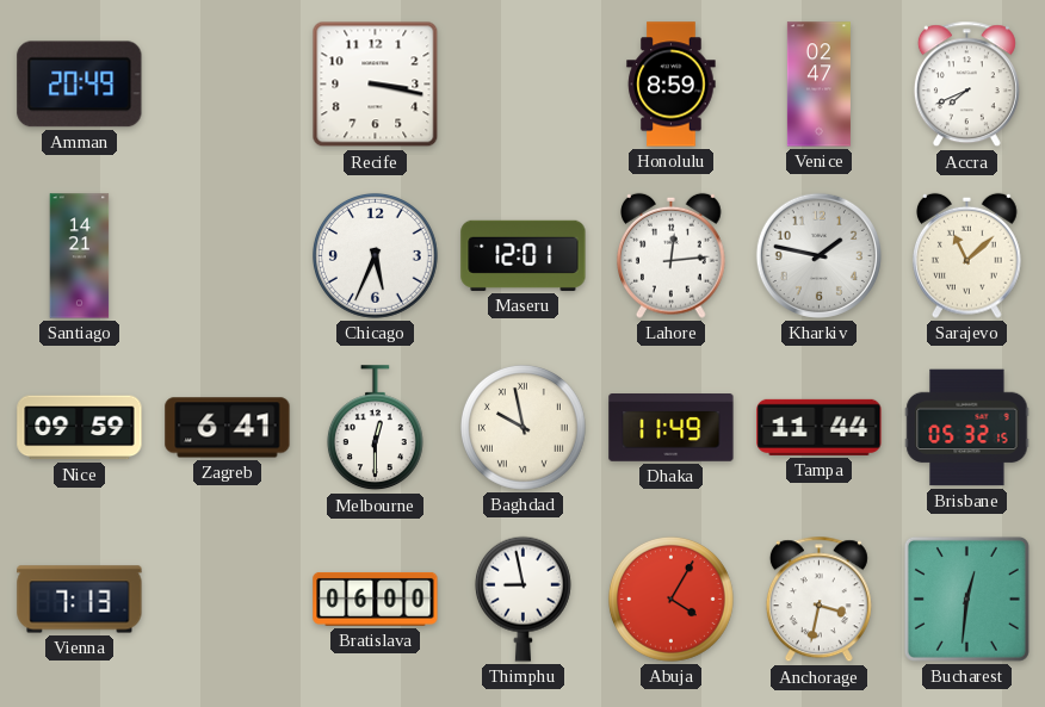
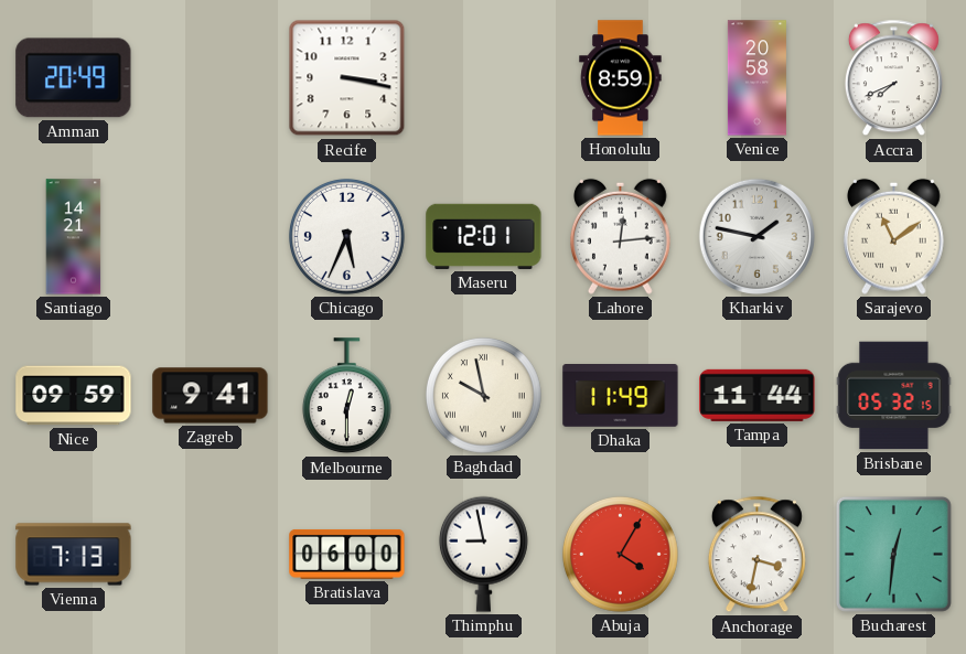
Venice: 02:47 -> 20:58
Sarajevo: 11:08 -> 11:09
Zagreb: 6:41 -> 9:41
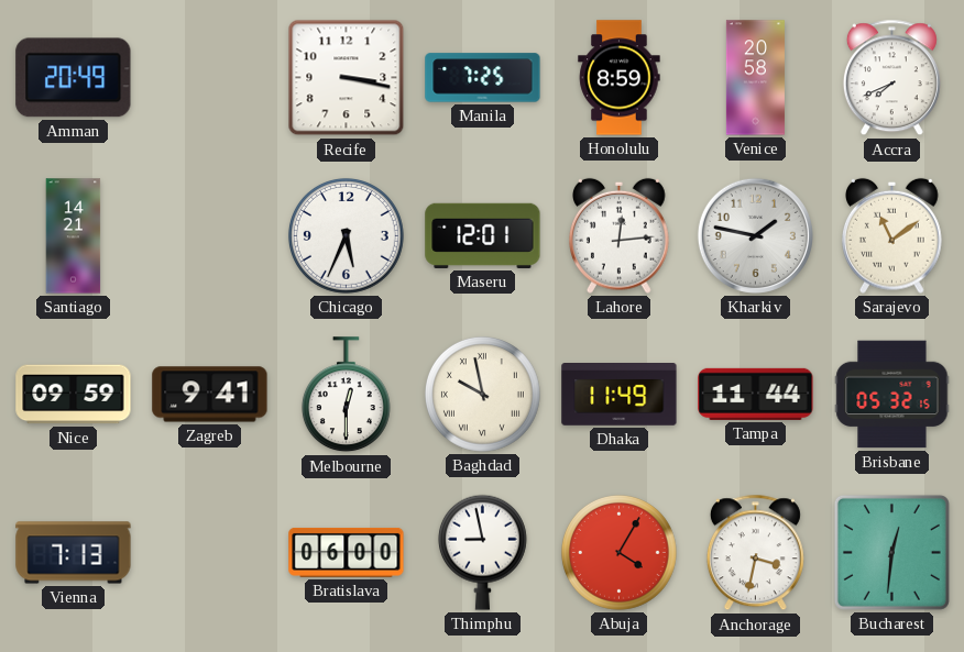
Manila: none -> 7:25
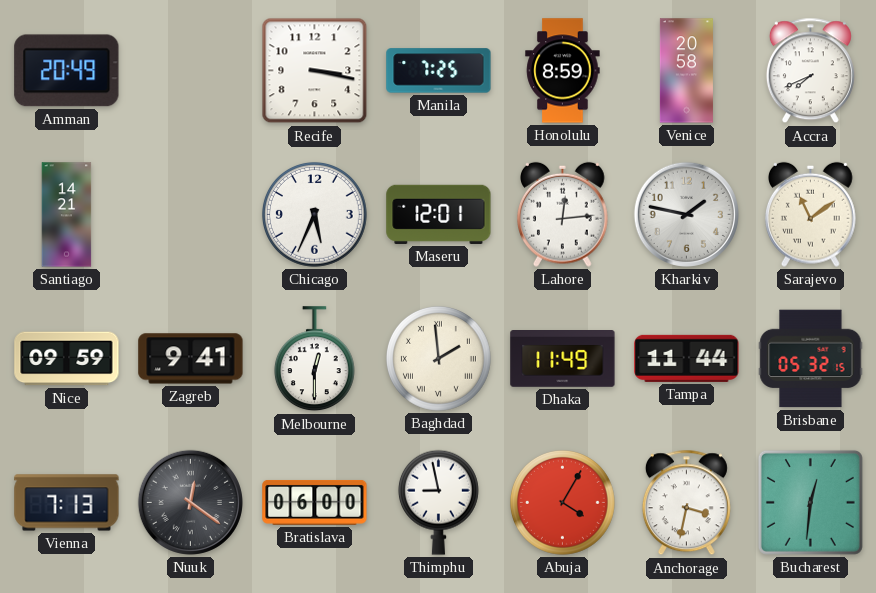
Baghdad: 9:58 -> 1:59
Nuuk: none -> 12:21
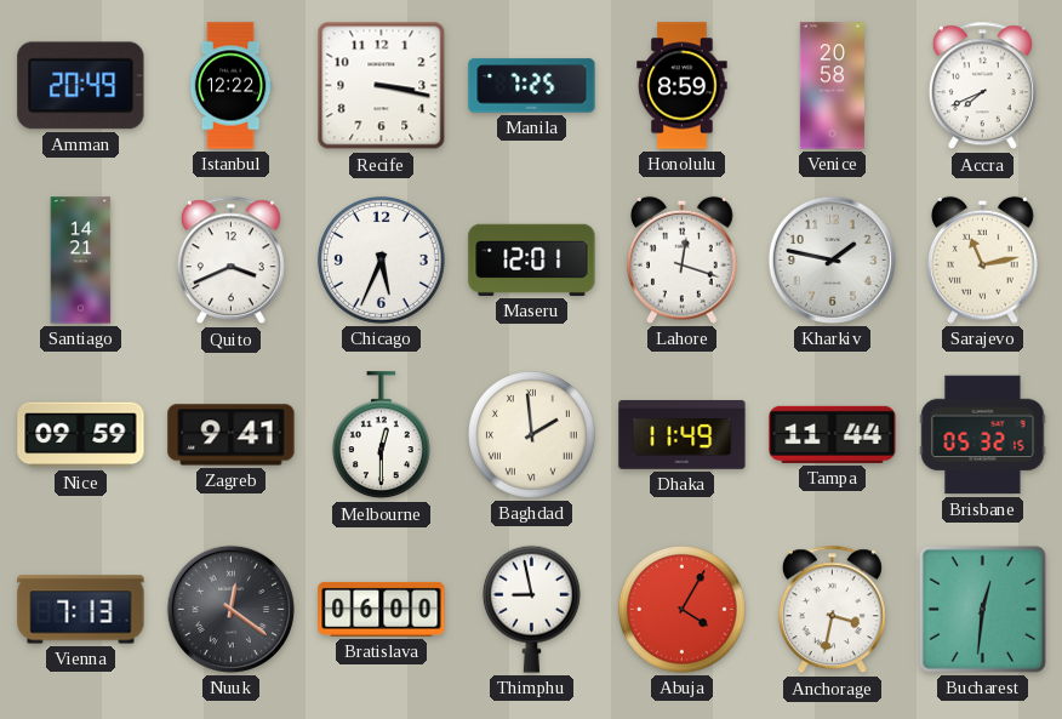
Istanbul: none -> 12:22
Quito: none -> 3:41
Lahore: 12:14 -> 12:18
Sarajevo: 11:09 -> 11:13
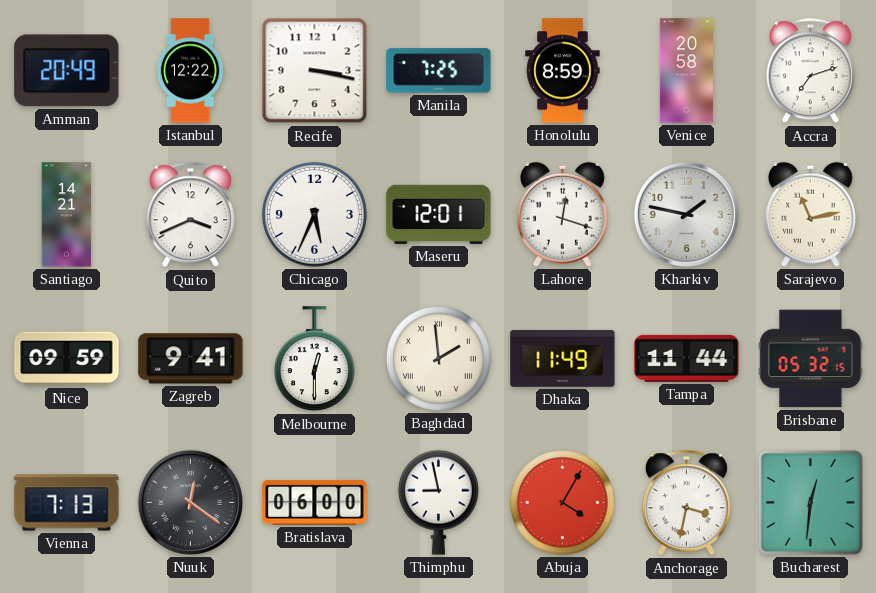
Accra: 7:41 -> 7:12
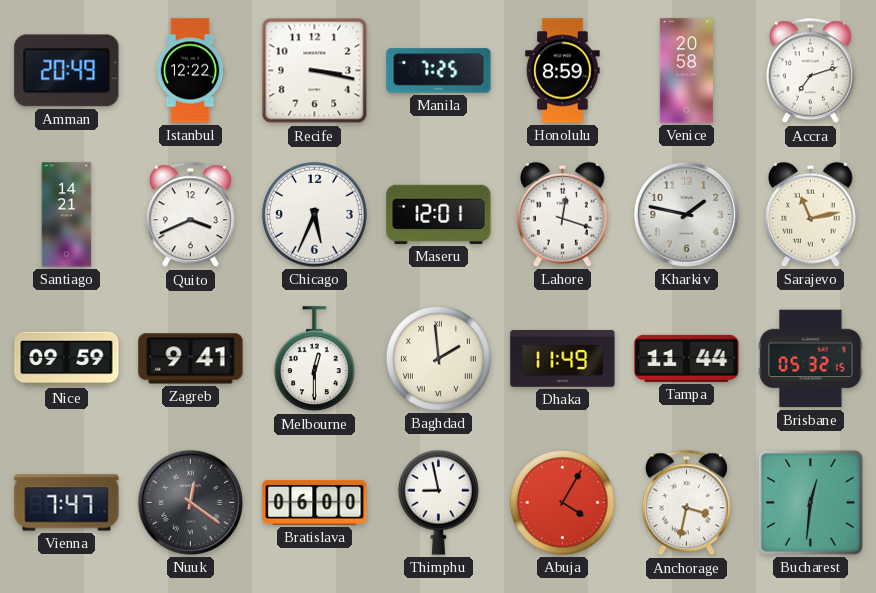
Vienna: 7:13 -> 7:47
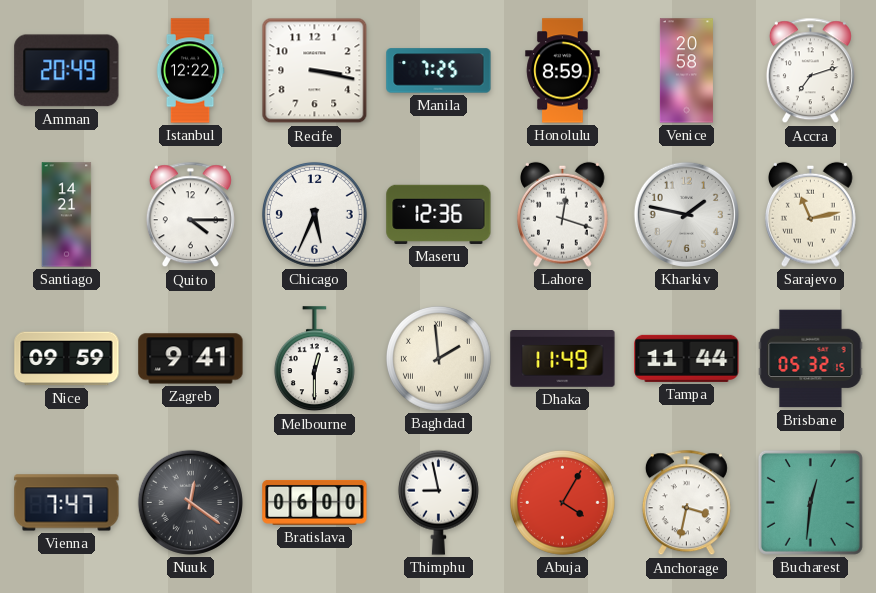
Quito: 3:41 -> 4:15
Maseru: 12:01 -> 12:36
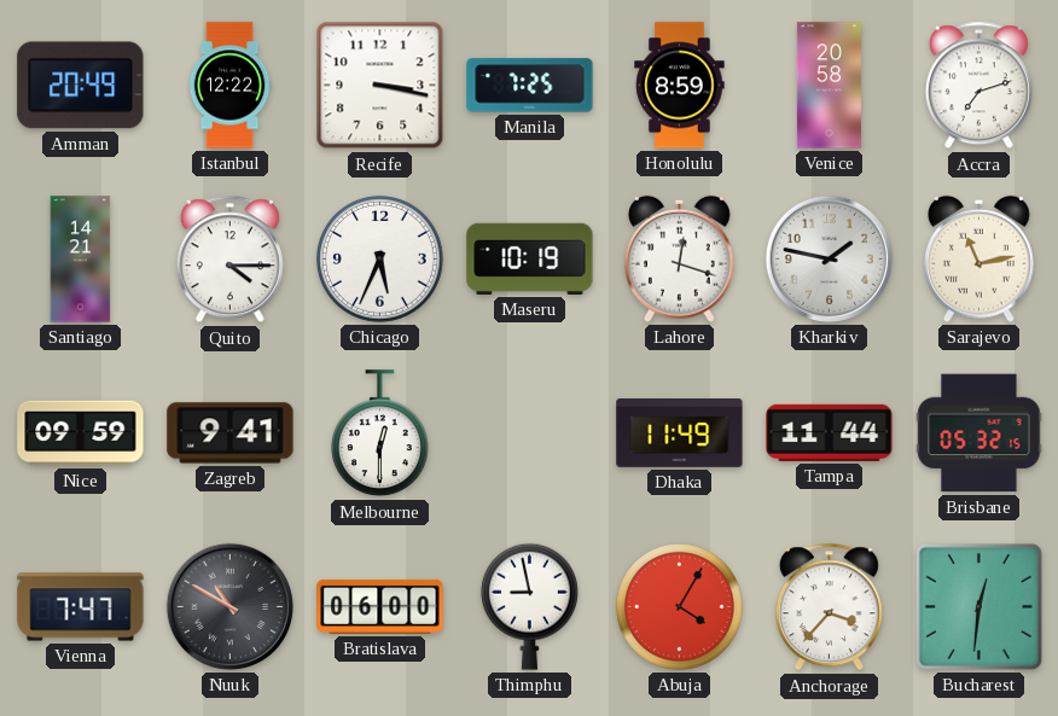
Maseru: 12:36 -> 10:19
Baghdad: 1:59 -> none
Nuuk: 12:21 -> 10:50
Anchorage: 3:32 -> 3:37
